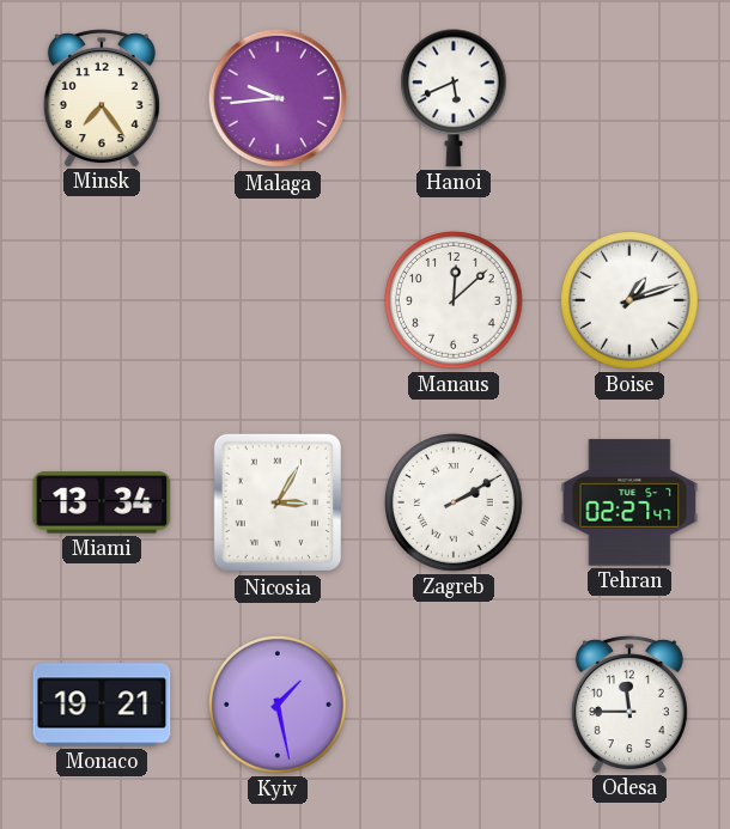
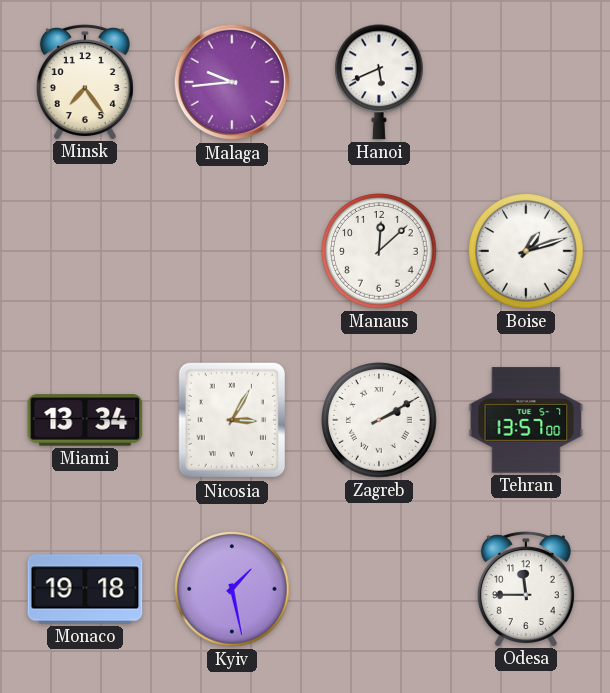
Tehran: 02:27 -> 13:57
Monaco: 19:21 -> 19:18
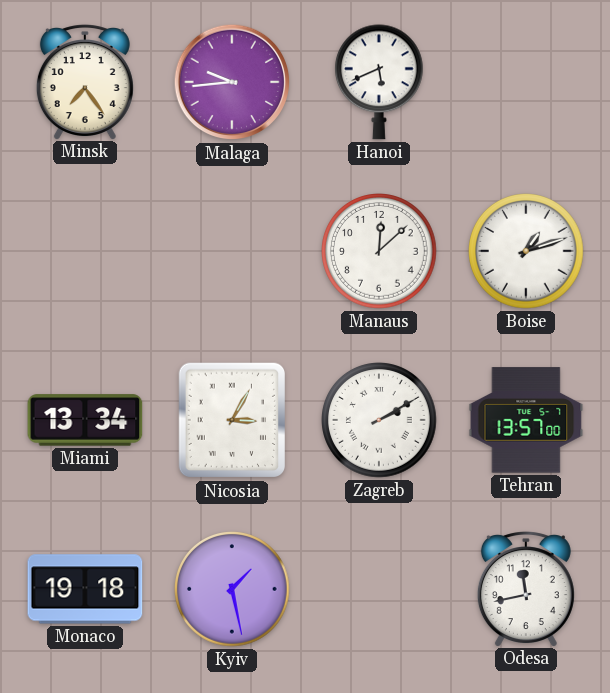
Odesa: 11:45 -> 11:43
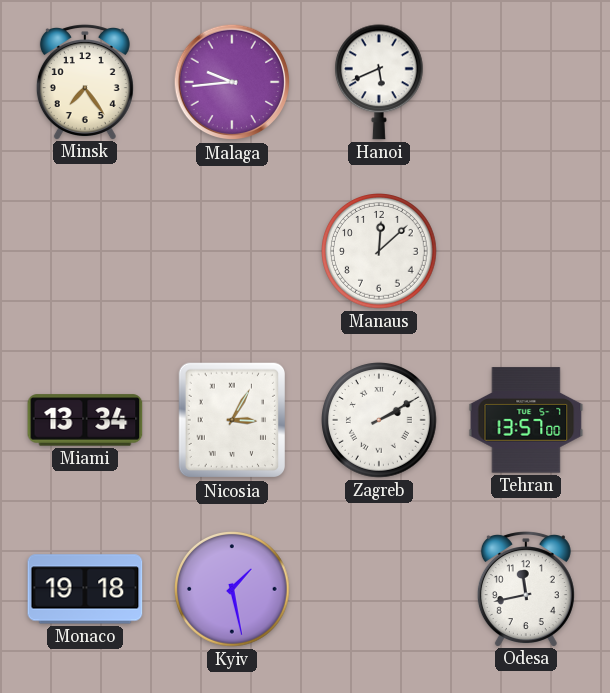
Boise: 1:12 -> none
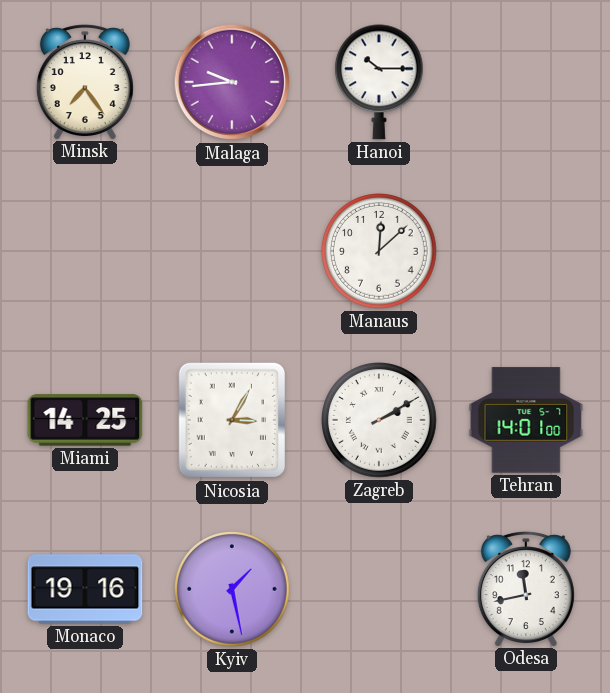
Hanoi: 5:41 -> 10:15
Miami: 13:34 -> 14:25
Tehran: 13:57 -> 14:01
Monaco: 19:18 -> 19:16
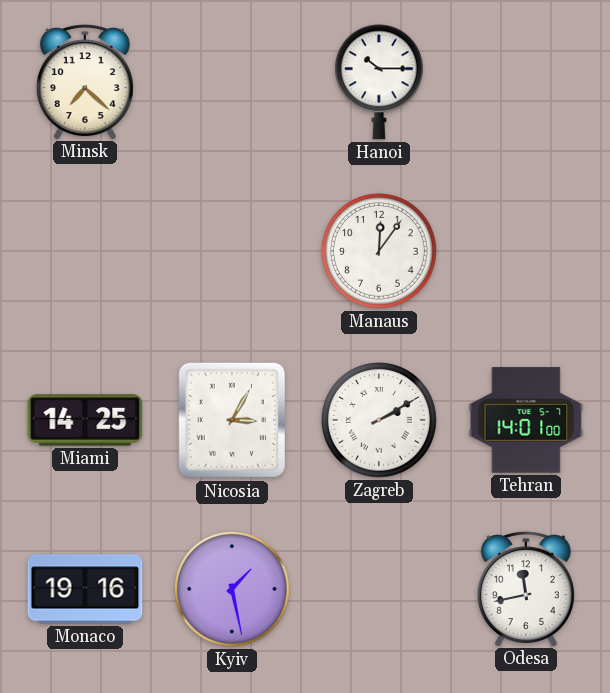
Minsk: 7:24 -> 7:22
Malaga: 9:44 -> none
Manaus: 12:08 -> 12:06
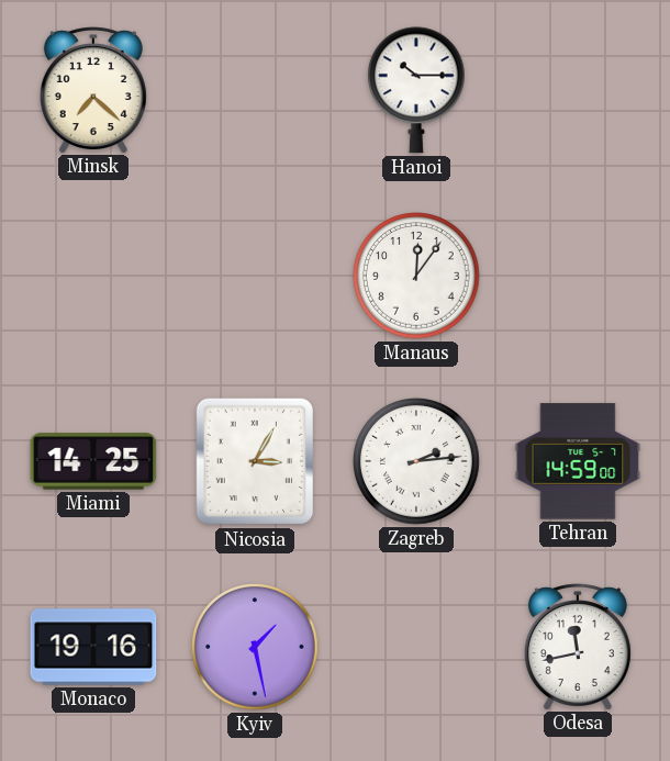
Zagreb: 2:10 -> 2:14
Tehran: 14:01 -> 14:59
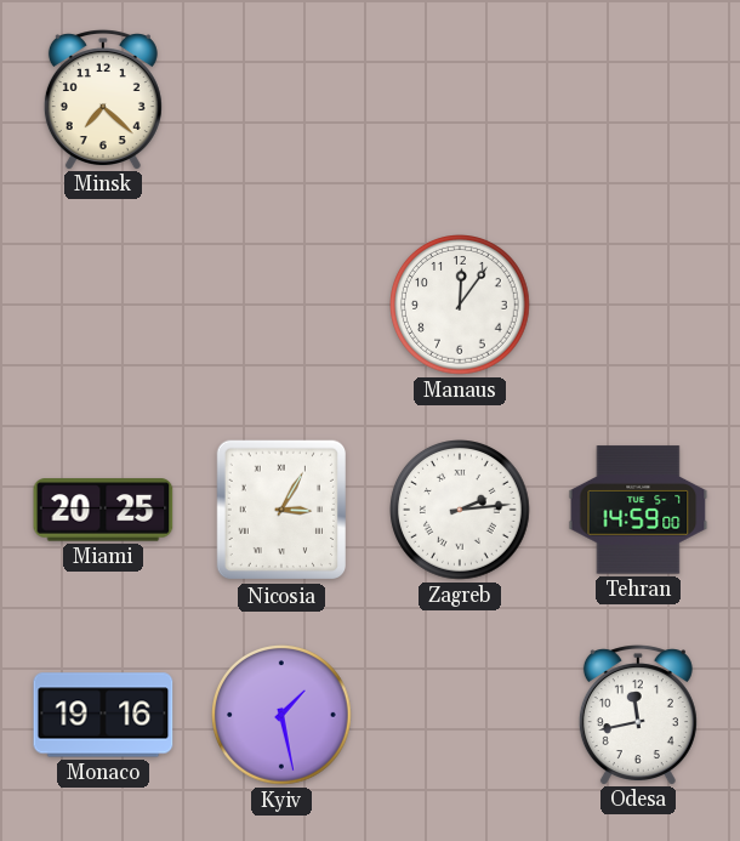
Hanoi: 10:15 -> none
Miami: 14:25 -> 20:25
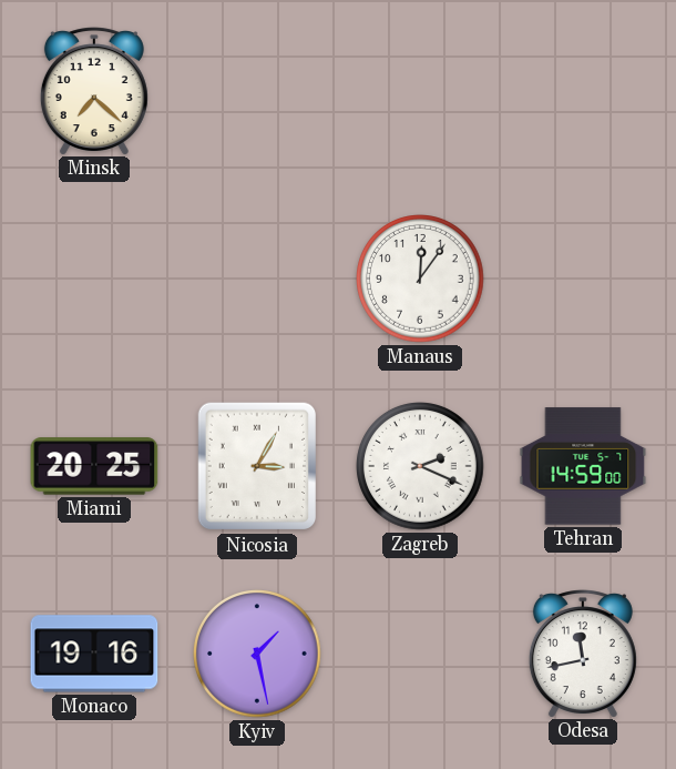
Zagreb: 2:14 -> 2:19
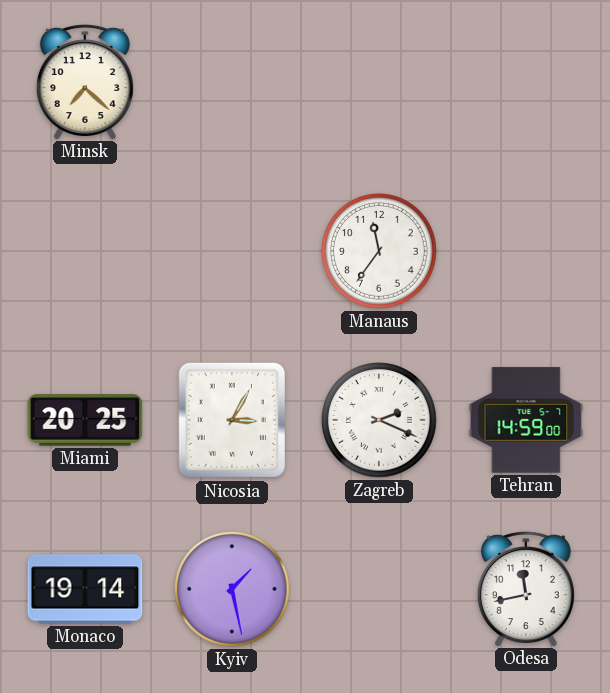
Manaus: 12:06 -> 11:36
Monaco: 19:16 -> 19:14
